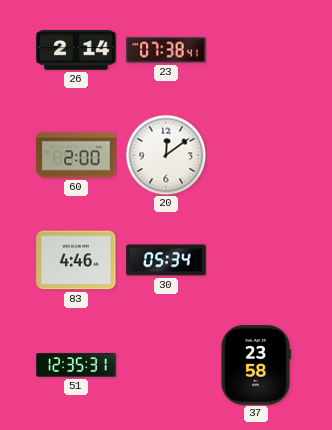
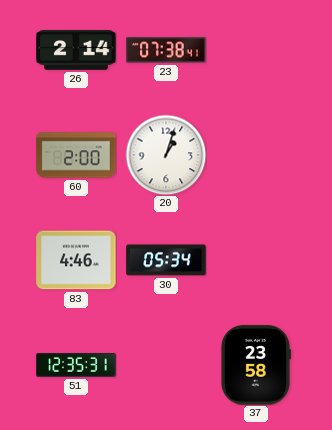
20: 12:09 -> 1:03
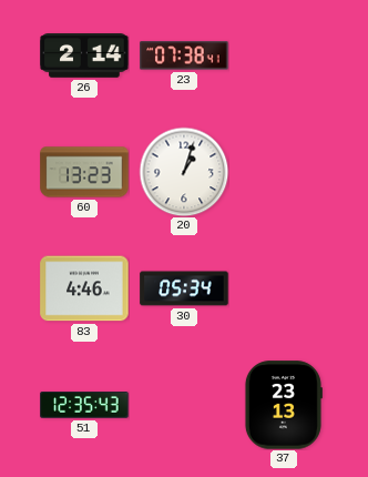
60: 2:00 -> 13:23
51: 12:35:31 -> 12:35:43
37: 23:58 -> 23:13
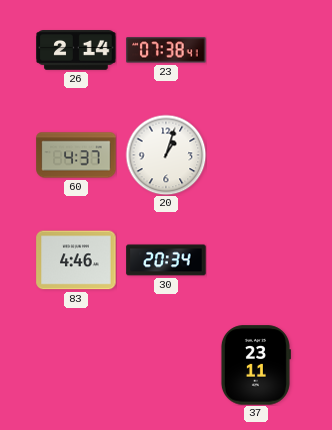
60: 13:23 -> 4:37
30: 05:34 -> 20:34
51: 12:35 -> none
37: 23:13 -> 23:11
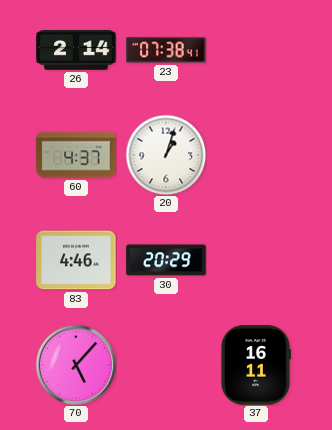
30: 20:34 -> 20:29
70: none -> 5:07
37: 23:11 -> 16:11
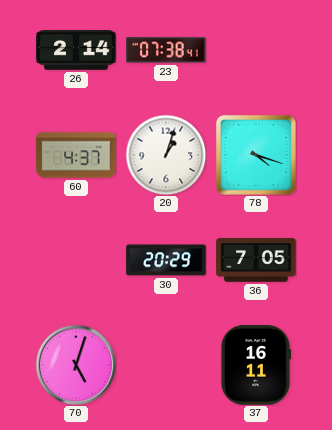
78: none -> 4:18
83: 4:46 -> none
36: none -> 7:05
70: 5:07 -> 5:03
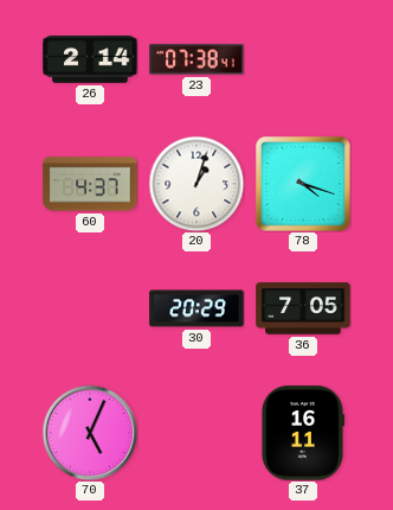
70: 5:03 -> 5:04
